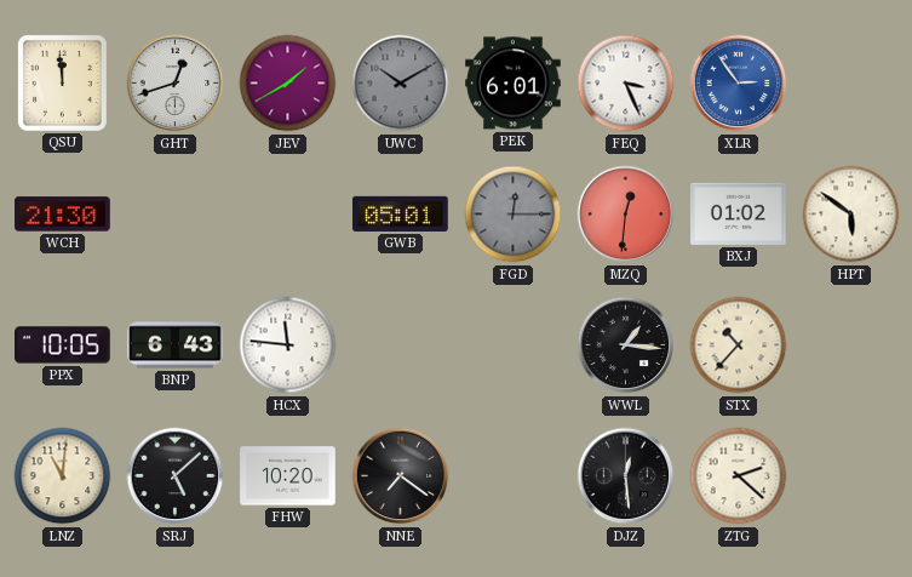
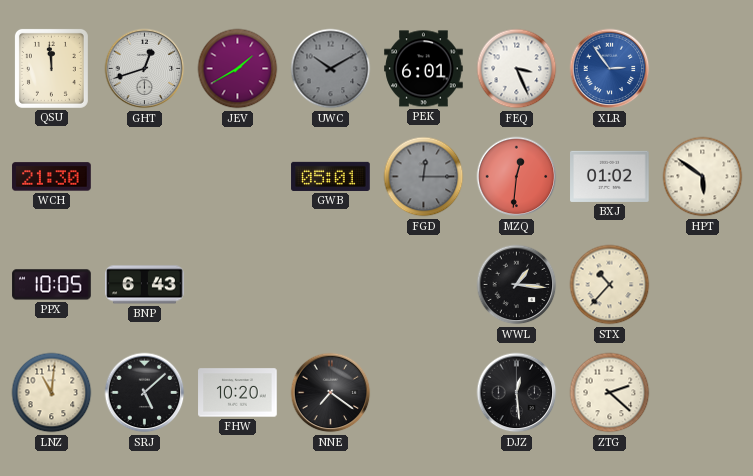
HCX: 11:46 -> none
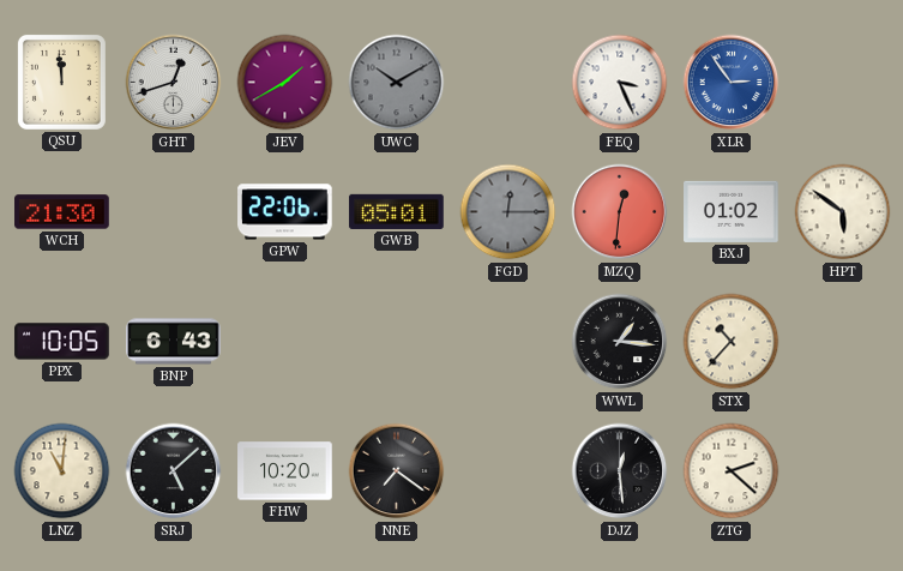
PEK: 6:01 -> none
GPW: none -> 22:06
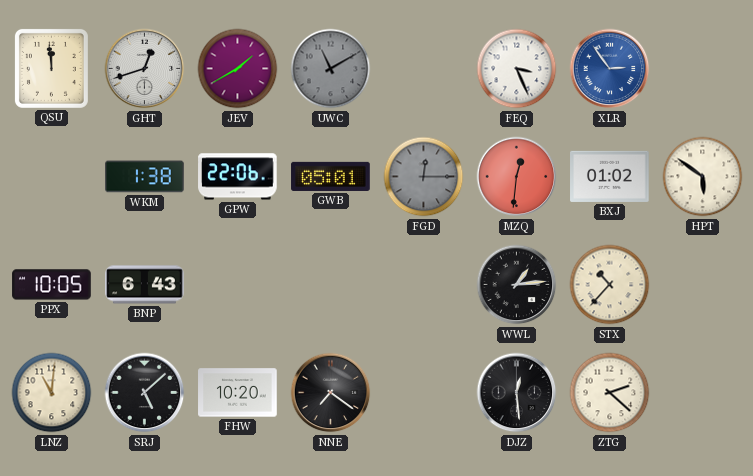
UWC: 10:10 -> 11:10
WCH: 21:30 -> none
WKM: none -> 1:38
WWL: 1:16 -> 1:14
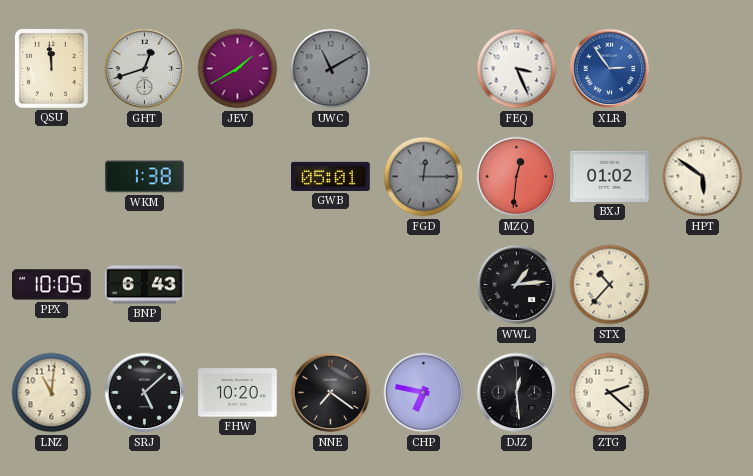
GPW: 22:06 -> none
CHP: none -> 6:47
